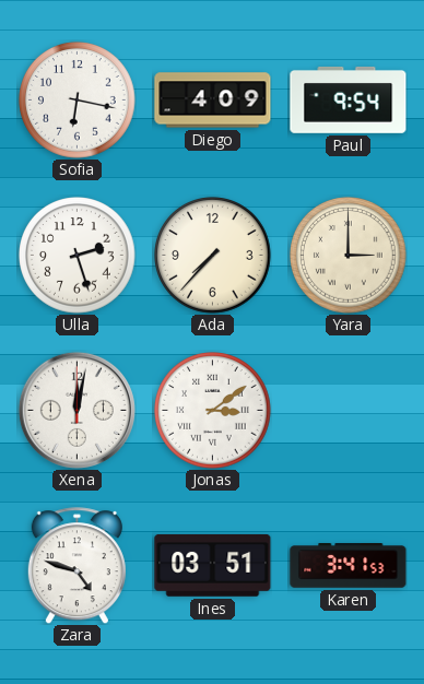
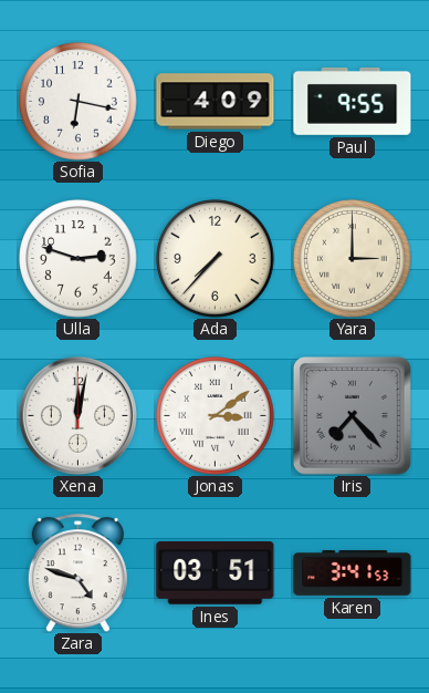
Paul: 9:54 -> 9:55
Ulla: 2:27 -> 2:48
Iris: none -> 7:23
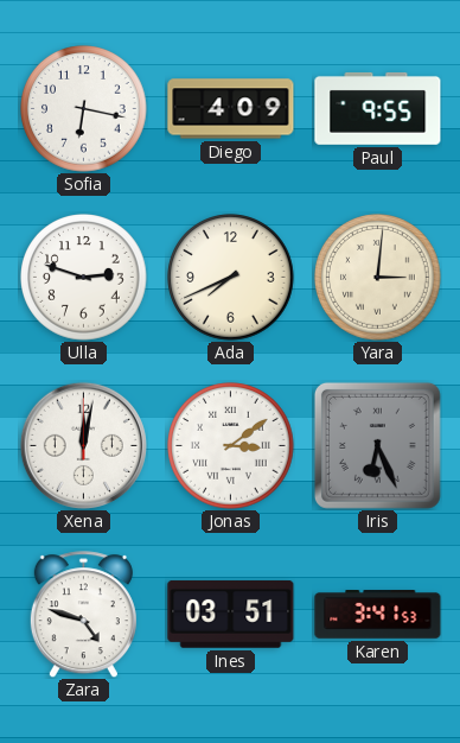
Ada: 7:37 -> 7:41
Yara: 3:00 -> 3:01
Iris: 7:23 -> 6:26
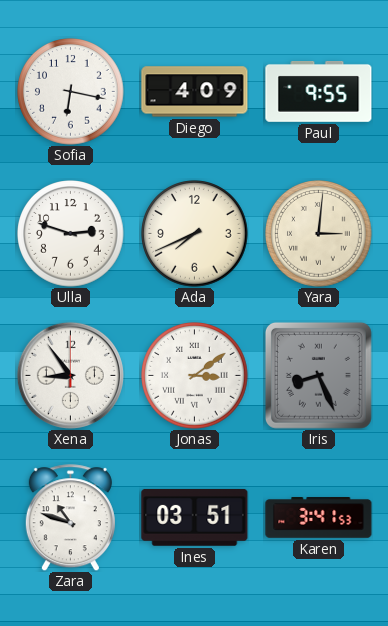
Xena: 12:02 -> 8:54
Iris: 6:26 -> 8:26
Zara: 4:48 -> 10:48
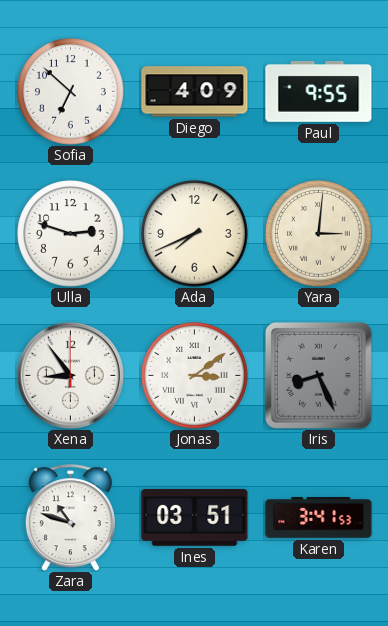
Sofia: 6:17 -> 6:52
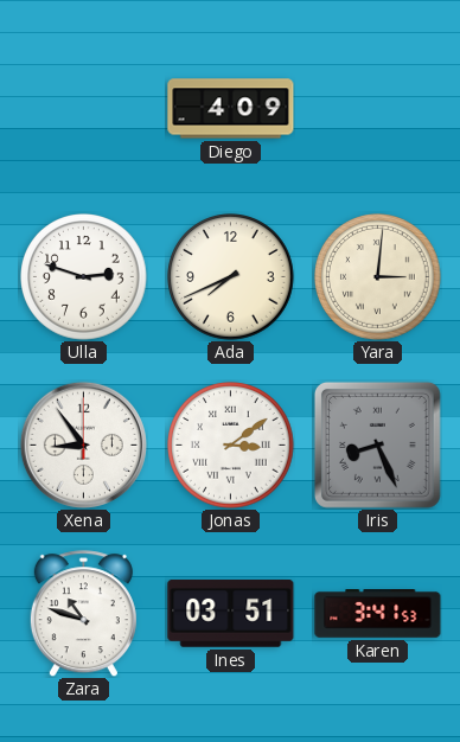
Sofia: 6:52 -> none
Paul: 9:55 -> none
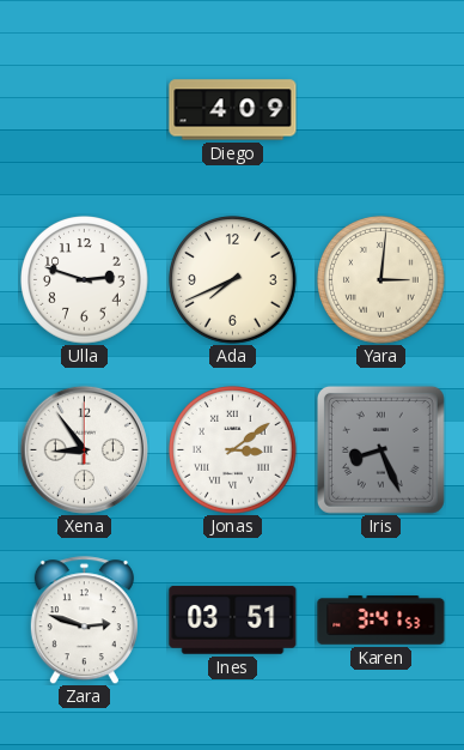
Zara: 10:48 -> 2:48
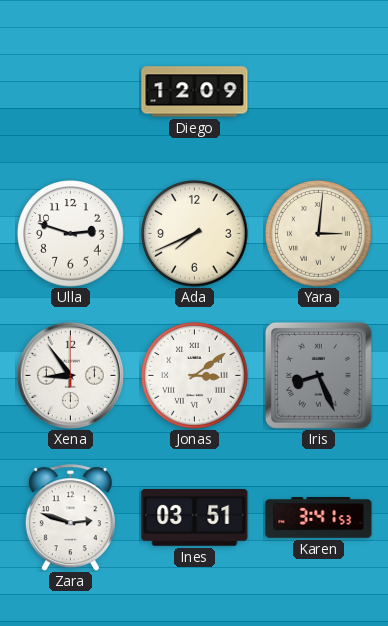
Diego: 4:09 -> 12:09
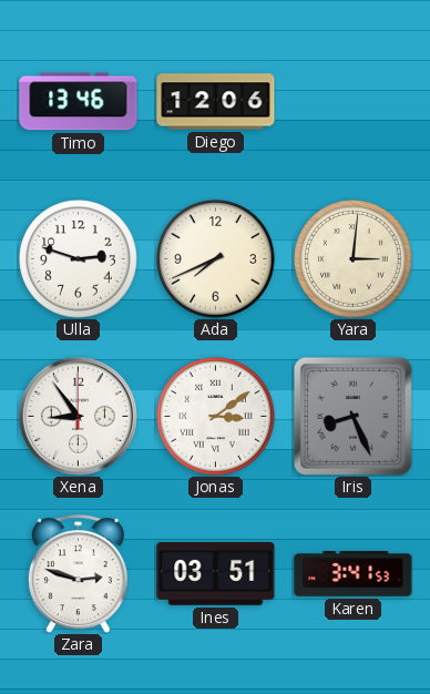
Timo: none -> 13:46
Diego: 12:09 -> 12:06
